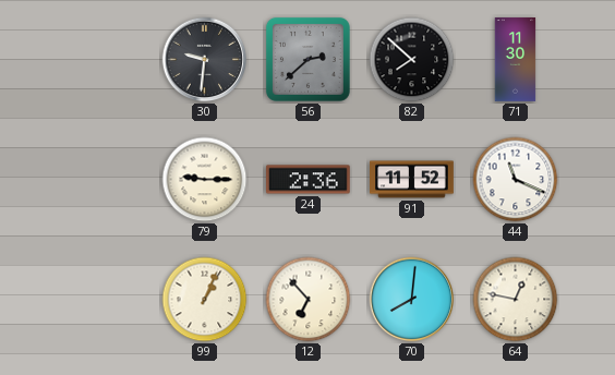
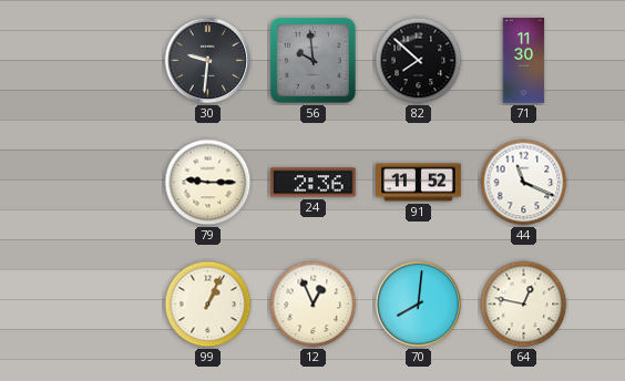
56: 2:38 -> 9:59
12: 6:53 -> 12:56
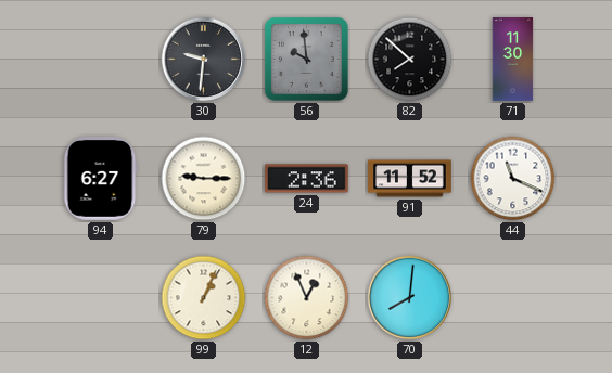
94: none -> 6:27
64: 12:47 -> none
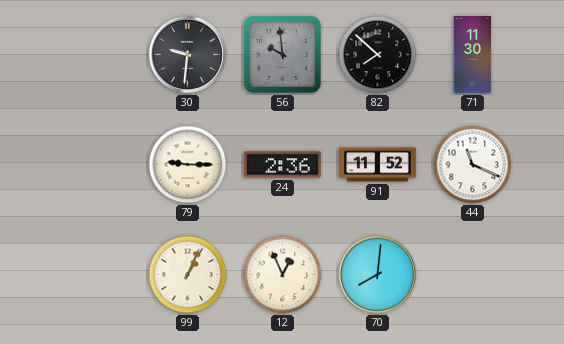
94: 6:27 -> none
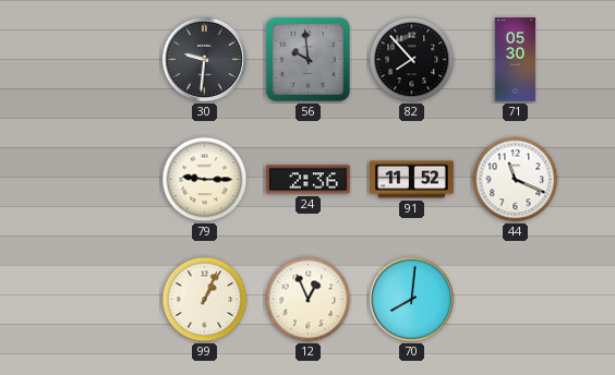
82: 7:52 -> 7:53
71: 11:30 -> 05:30
